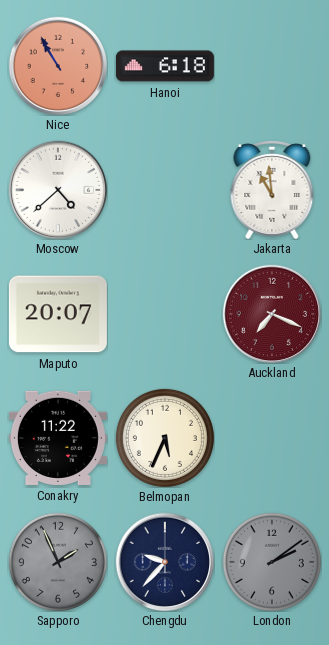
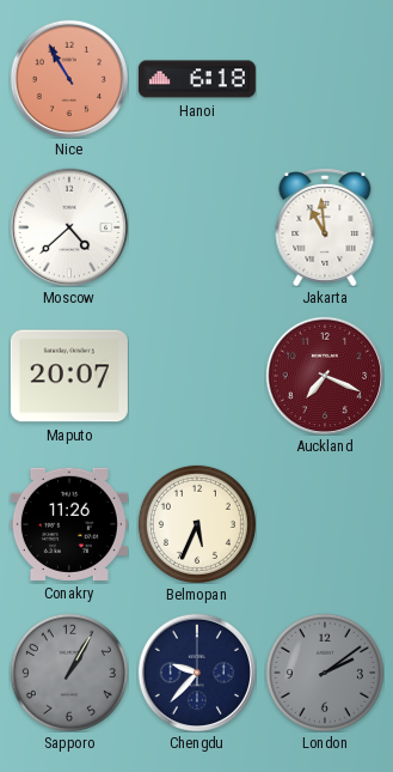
Conakry: 11:22 -> 11:26
Sapporo: 1:56 -> 1:05
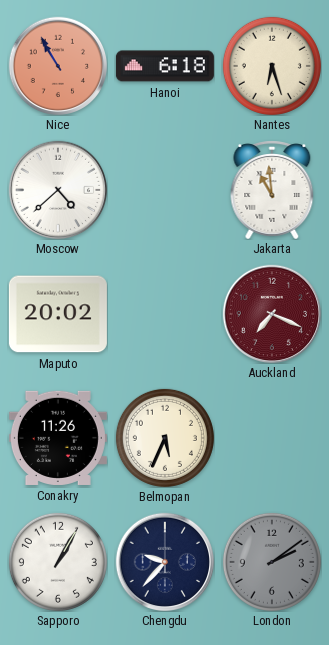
Nantes: none -> 6:27
Maputo: 20:07 -> 20:02
Sapporo dial: grey -> white
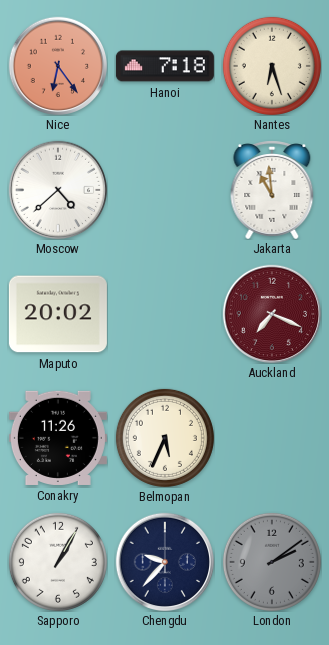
Nice: 10:55 -> 6:24
Hanoi: 6:18 -> 7:18
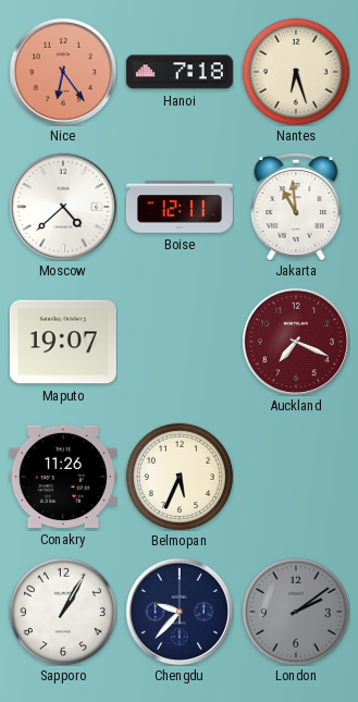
Boise: none -> 12:11
Maputo: 20:02 -> 19:07
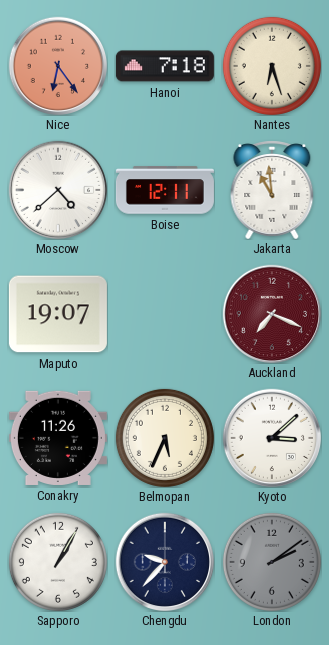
Kyoto: none -> 3:08
